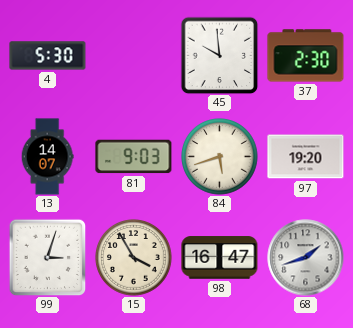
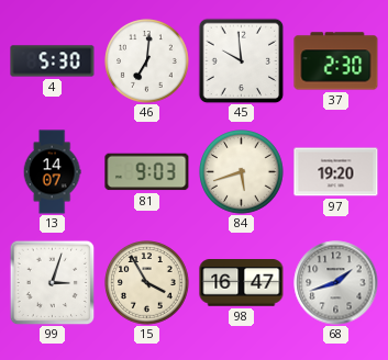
46: none -> 7:01
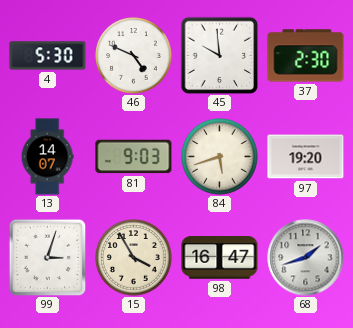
46: 7:01 -> 4:49
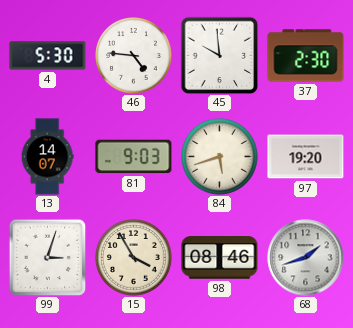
46: 4:49 -> 4:46
98: 16:47 -> 08:46
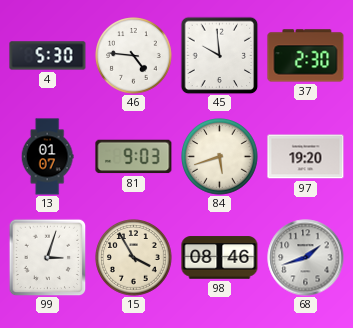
13: 14:07 -> 01:07
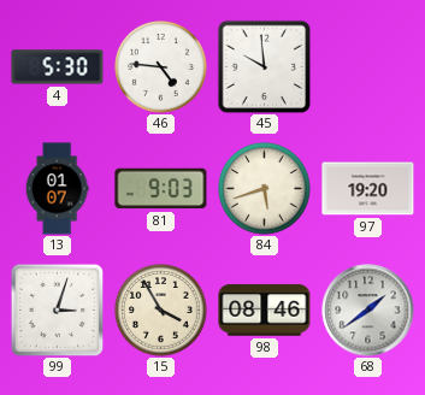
37: 2:30 -> none
68: 1:42 -> 1:39
